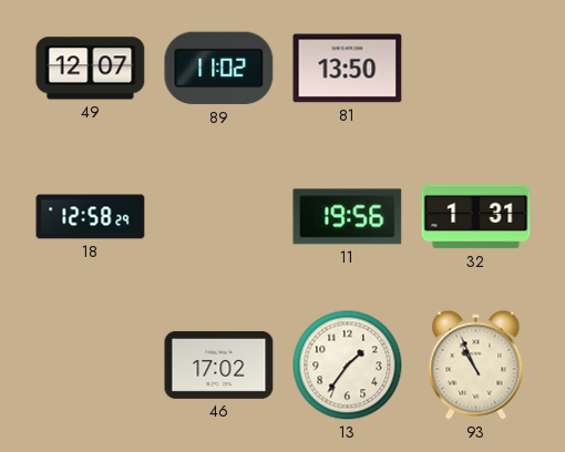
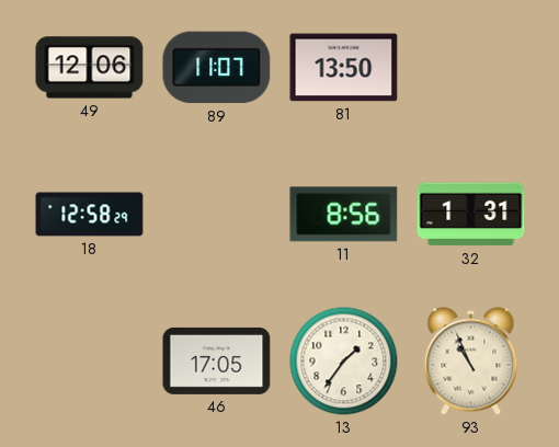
49: 12:07 -> 12:06
89: 11:02 -> 11:07
11: 19:56 -> 8:56
46: 17:02 -> 17:05
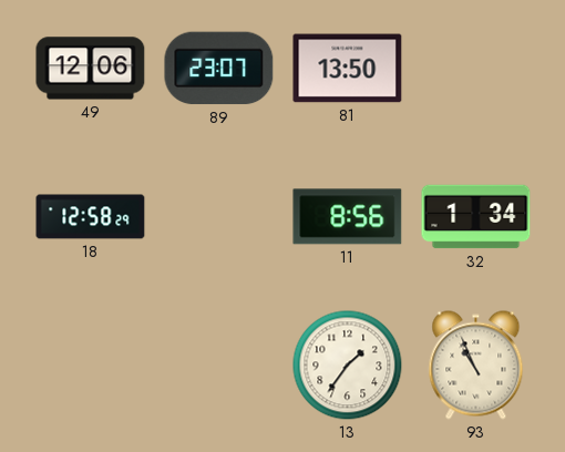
89: 11:07 -> 23:07
32: 1:31 -> 1:34
46: 17:05 -> none
